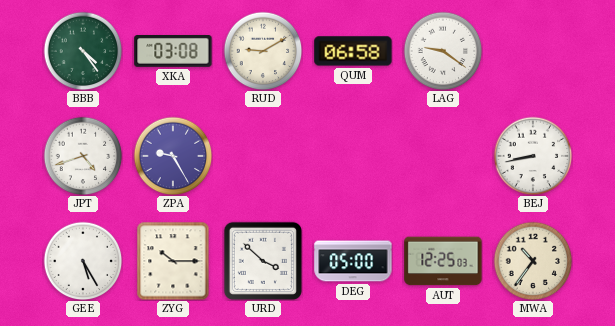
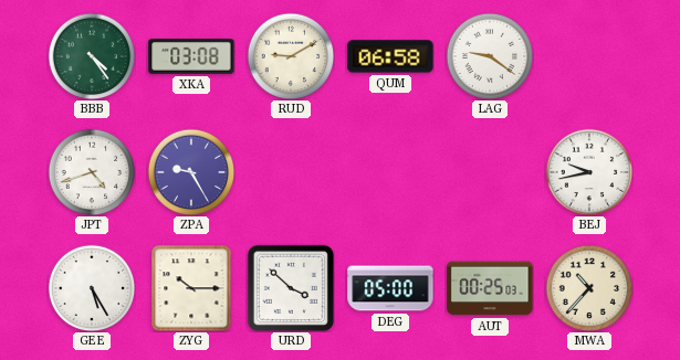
BEJ: 8:43 -> 9:43
AUT: 12:25 -> 00:25
MWA: 10:36 -> 10:37
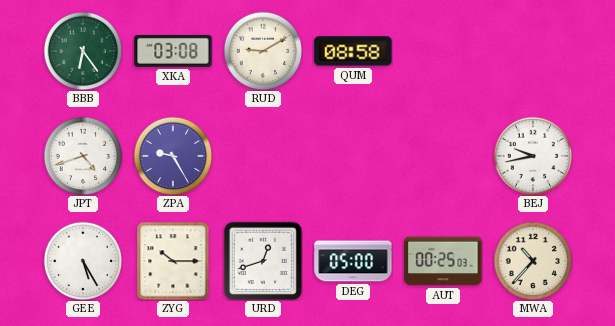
BBB: 4:24 -> 6:24
QUM: 06:58 -> 08:58
LAG: 9:21 -> none
URD: 3:52 -> 12:42
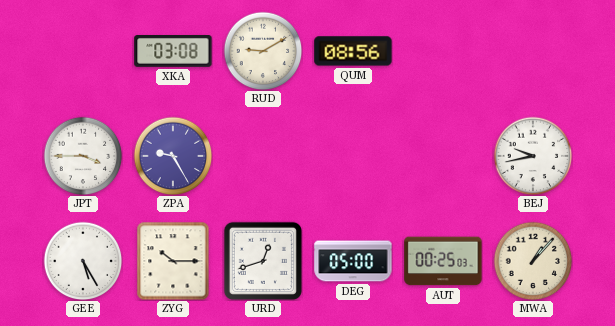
BBB: 6:24 -> none
QUM: 08:58 -> 08:56
JPT: 4:42 -> 3:45
MWA: 10:37 -> 1:07
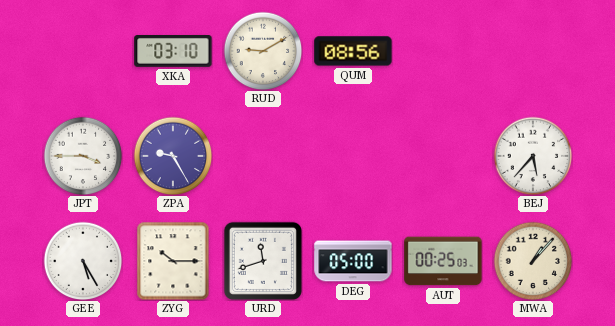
XKA: 03:08 -> 03:10
BEJ: 9:43 -> 5:37
URD: 12:42 -> 11:42
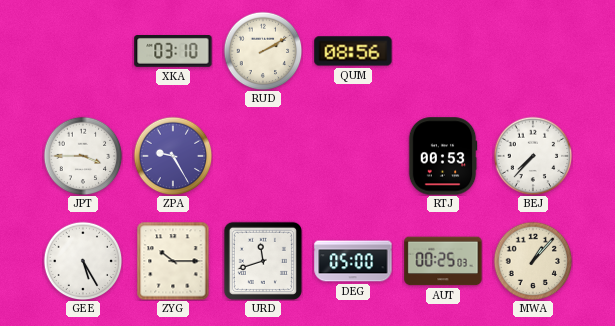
RUD: 9:10 -> 2:10
RTJ: none -> 00:53
BEJ: 5:37 -> 7:37
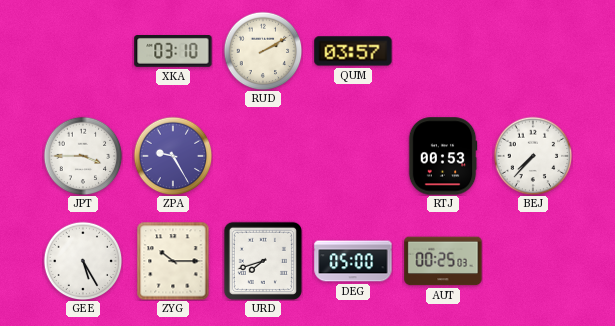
QUM: 08:56 -> 03:57
URD: 11:42 -> 7:42
MWA: 1:07 -> none
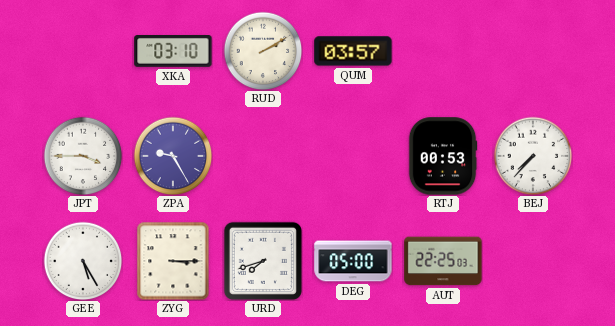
ZYG: 10:15 -> 3:15
AUT: 00:25 -> 22:25
